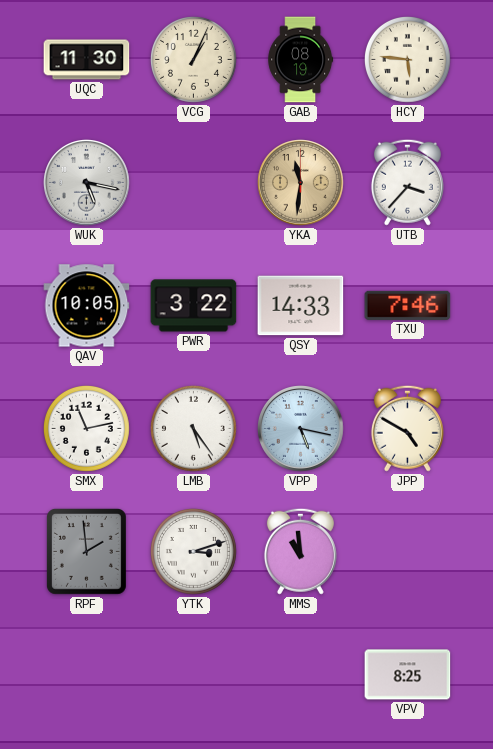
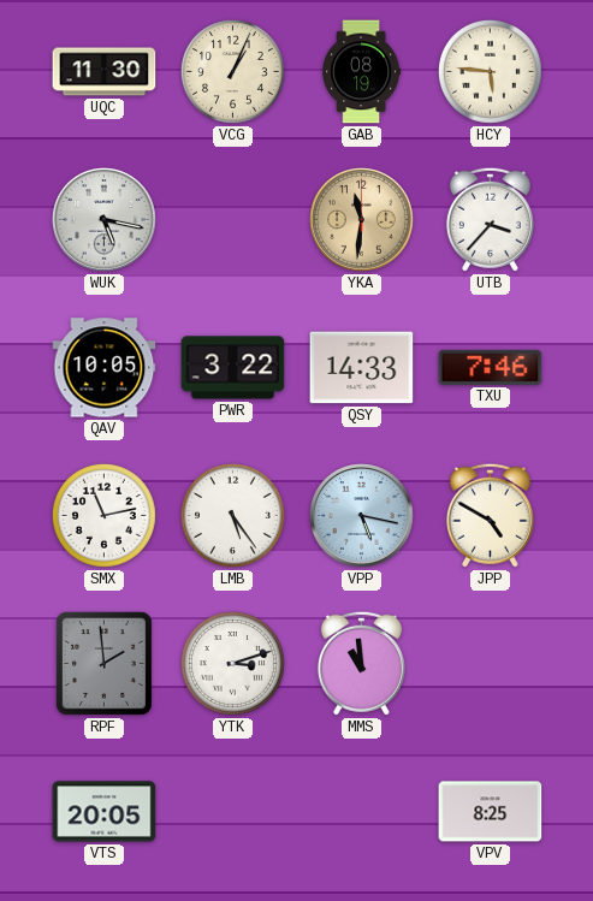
VTS: none -> 20:05
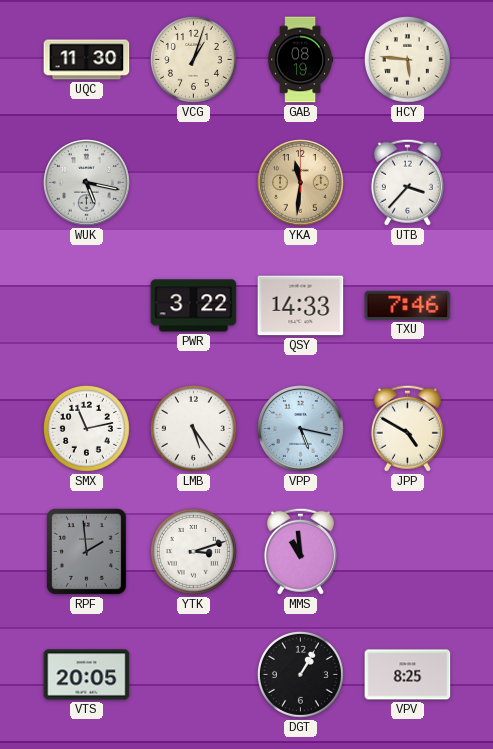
VCG: 1:04 -> 1:03
QAV: 10:05 -> none
DGT: none -> 1:05
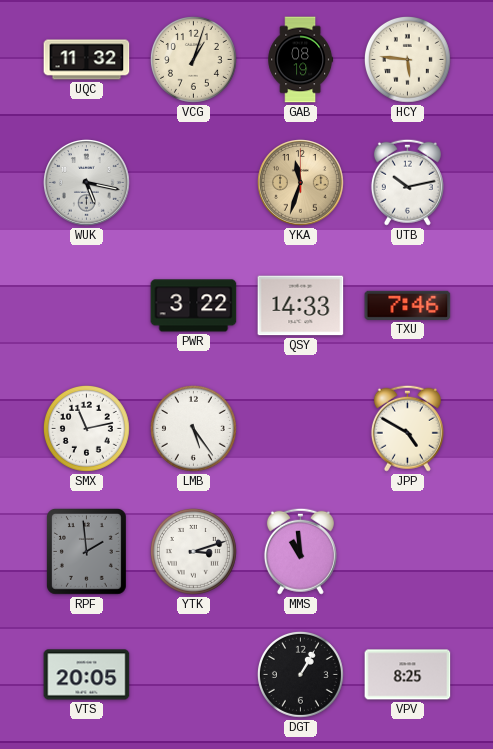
UQC: 11:30 -> 11:32
YKA: 11:31 -> 11:33
UTB: 3:37 -> 10:13
VPP: 5:17 -> none
